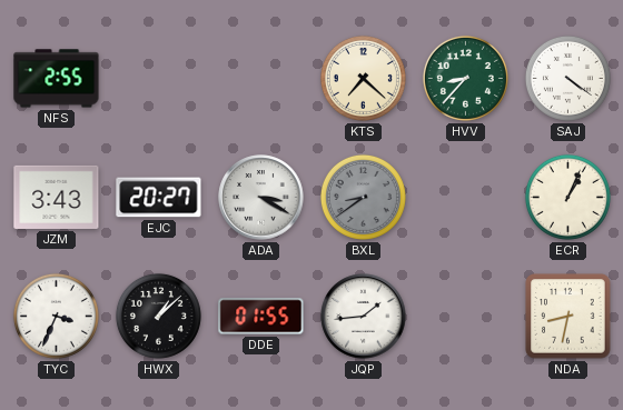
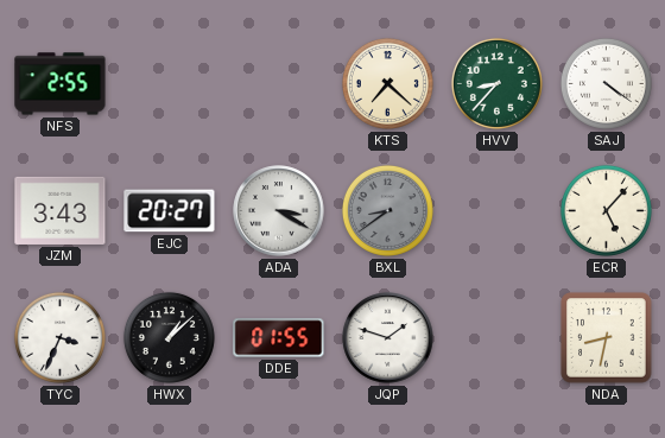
ECR: 1:04 -> 5:07
JQP: 1:44 -> 1:48
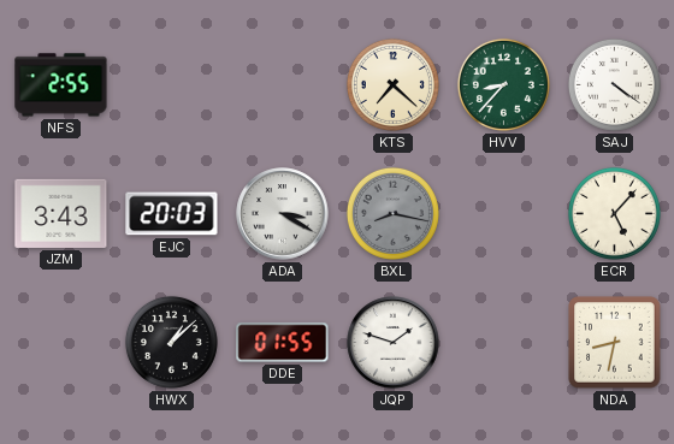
EJC: 20:27 -> 20:03
BXL: 8:39 -> 8:17
TYC: 3:34 -> none
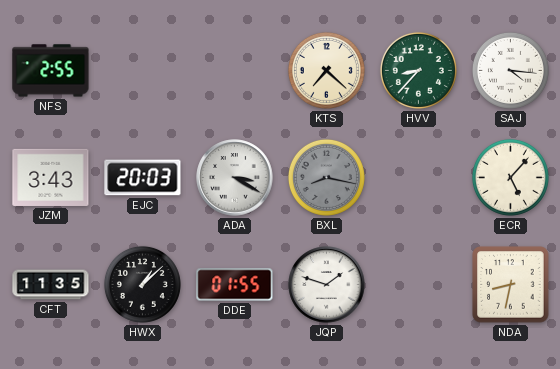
SAJ: 4:21 -> 4:16
CFT: none -> 11:35
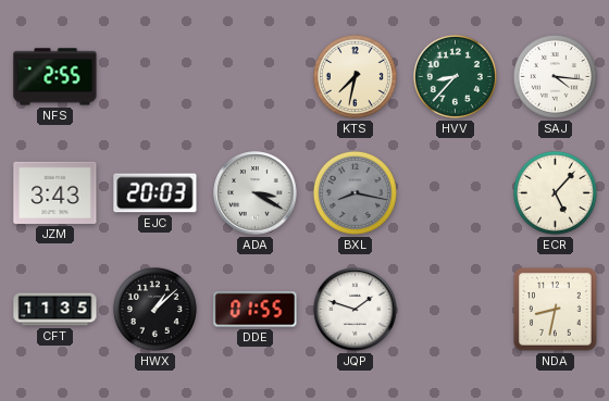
KTS: 7:22 -> 7:32
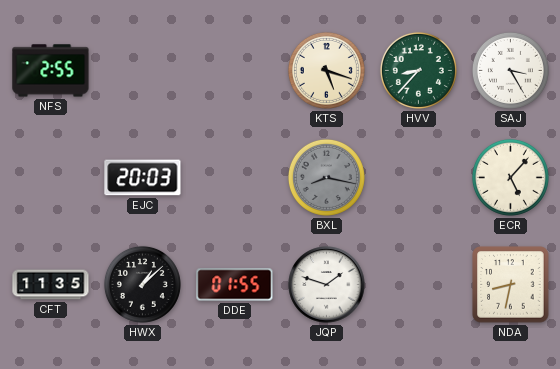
KTS: 7:32 -> 5:18
SAJ: 4:16 -> 3:25
JZM: 3:43 -> none
ADA: 3:20 -> none
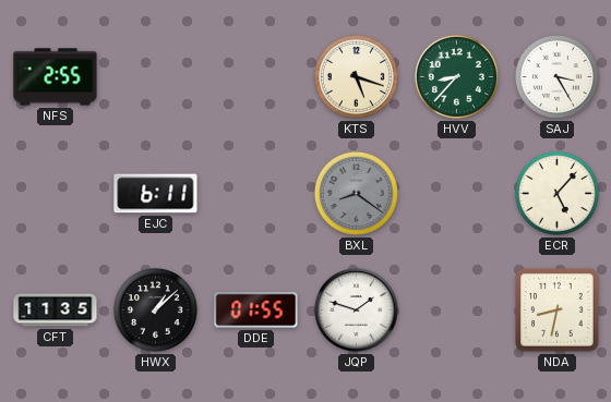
EJC: 20:03 -> 6:11
BXL: 8:17 -> 8:21
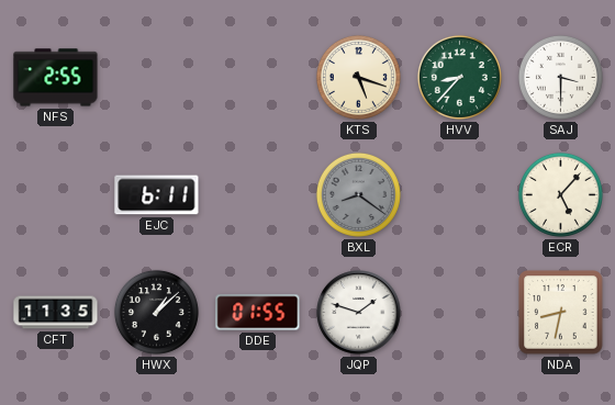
SAJ: 3:25 -> 3:30
